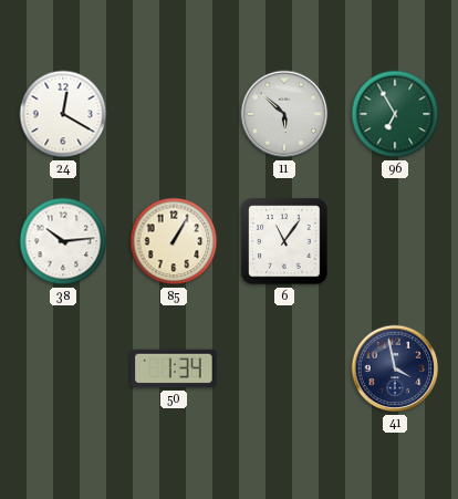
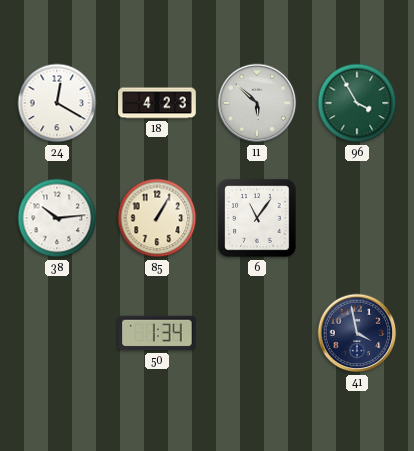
18: none -> 4:23
96: 6:55 -> 3:55
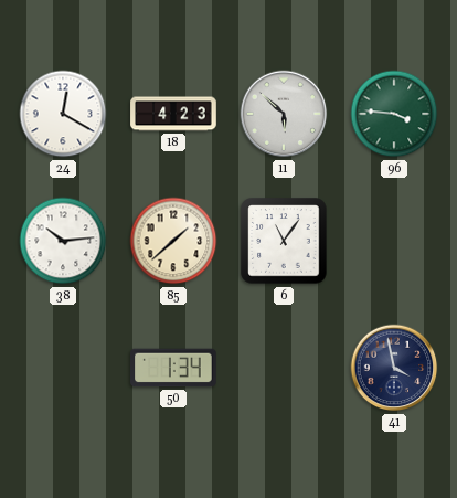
96: 3:55 -> 3:46
85: 1:05 -> 1:38
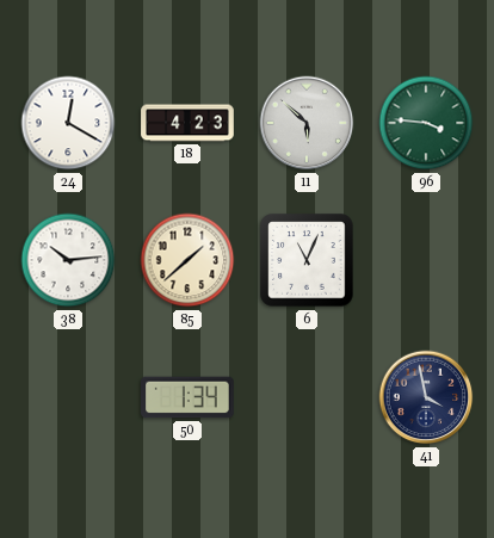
6: 11:06 -> 11:04
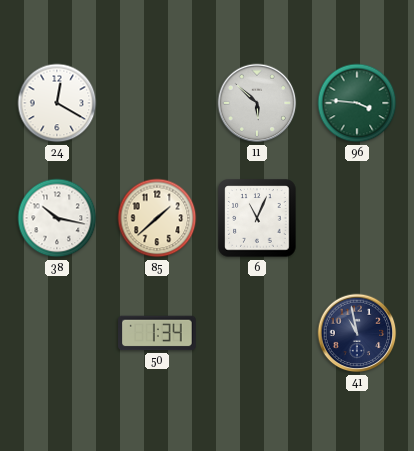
18: 4:23 -> none
38: 10:14 -> 10:17
41: 3:58 -> 10:58
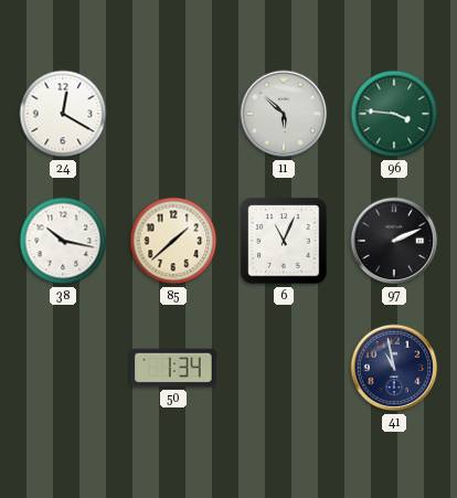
97: none -> 2:11
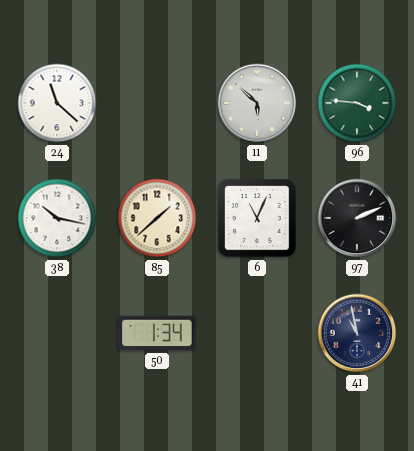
24: 12:20 -> 11:22
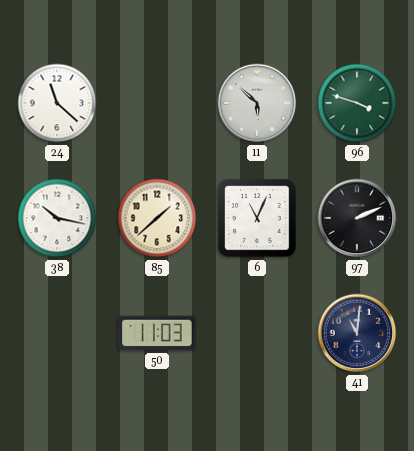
96: 3:46 -> 3:48
50: 1:34 -> 11:03
41: 10:58 -> 11:01
